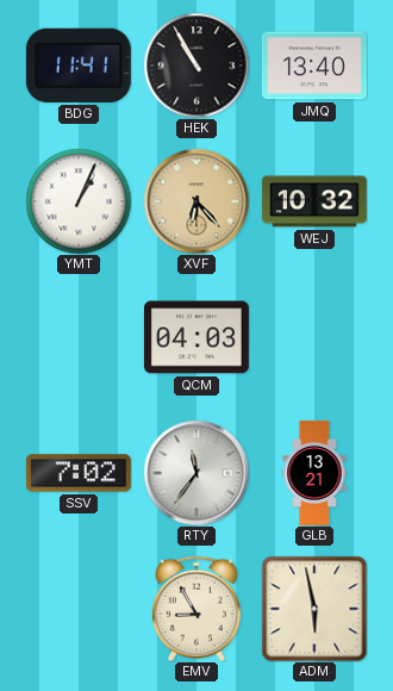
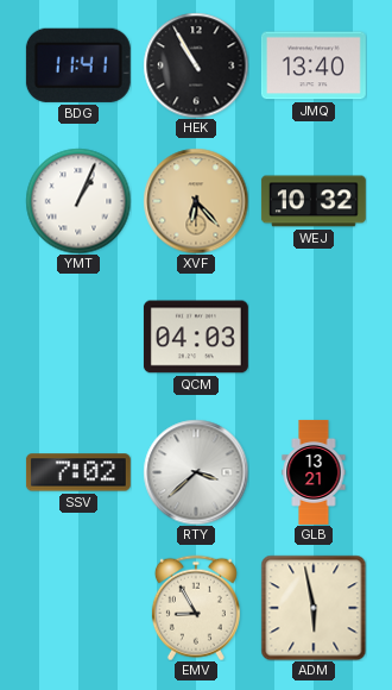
RTY: 11:36 -> 3:38
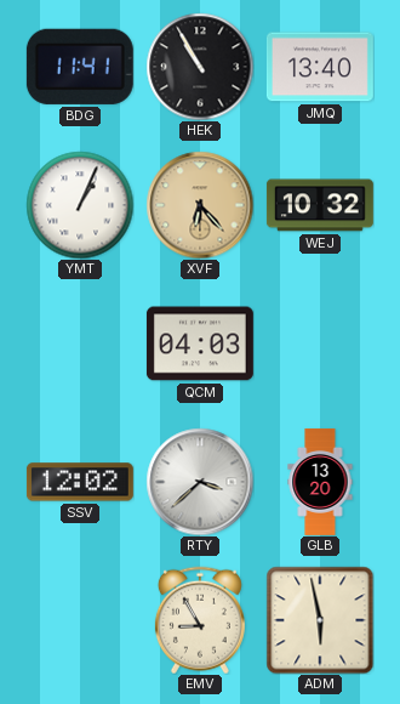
SSV: 7:02 -> 12:02
GLB: 13:21 -> 13:20
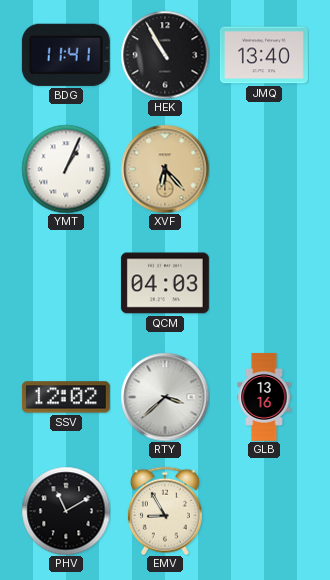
WEJ: 10:32 -> none
GLB: 13:20 -> 13:16
PHV: none -> 11:10
ADM: 5:58 -> none
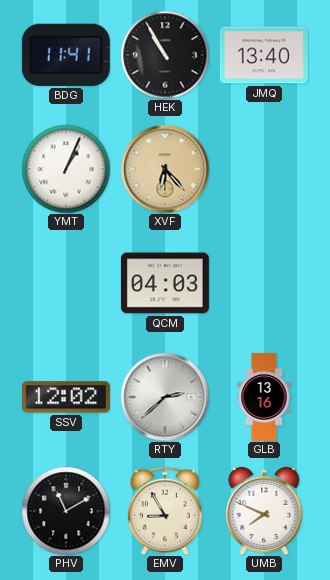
RTY: 3:38 -> 2:38
UMB: none -> 7:49
